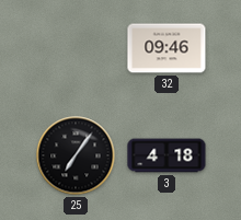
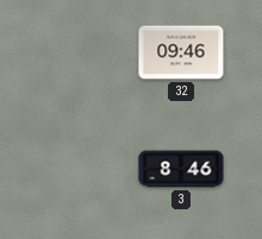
25: 7:06 -> none
3: 4:18 -> 8:46
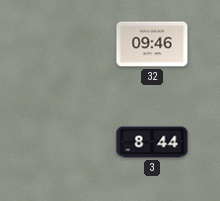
3: 8:46 -> 8:44
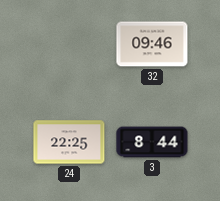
24: none -> 22:25
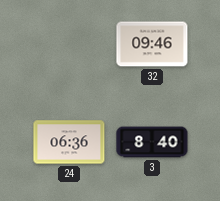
24: 22:25 -> 06:36
3: 8:44 -> 8:40
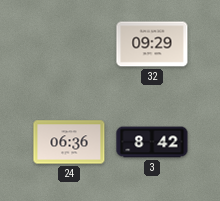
32: 09:46 -> 09:29
3: 8:40 -> 8:42
